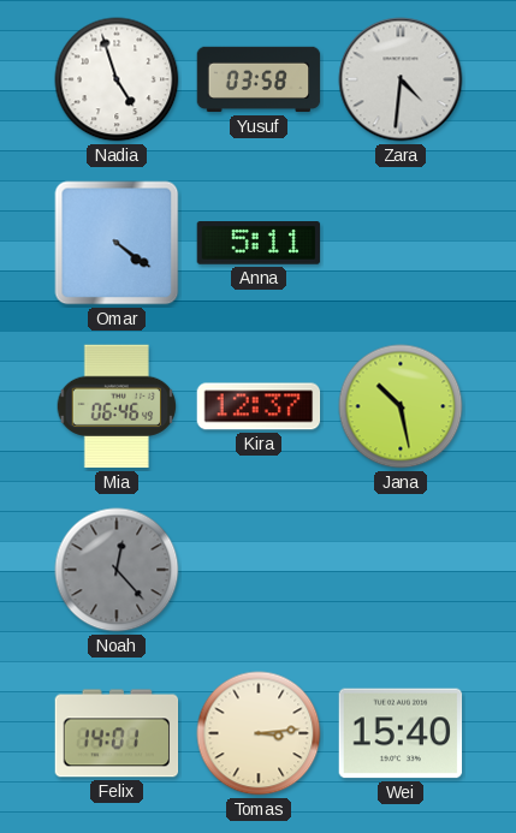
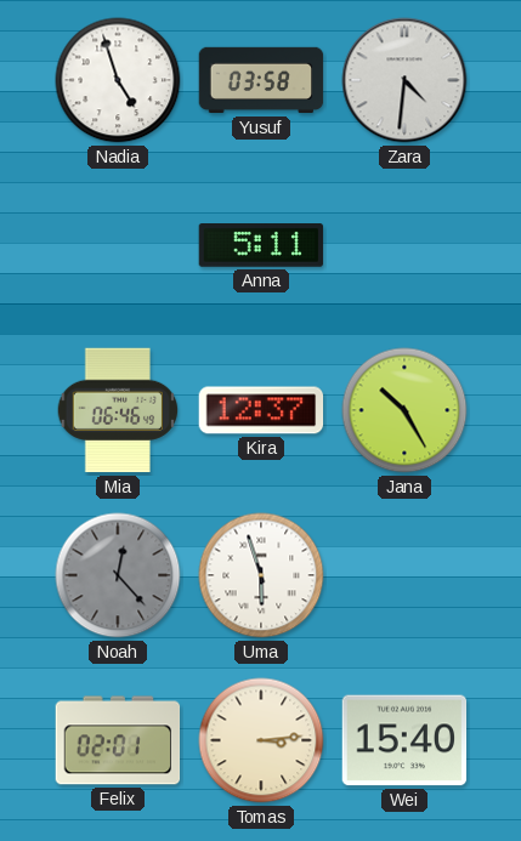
Omar: 4:21 -> none
Jana: 10:28 -> 10:25
Uma: none -> 5:57
Felix: 14:01 -> 02:01
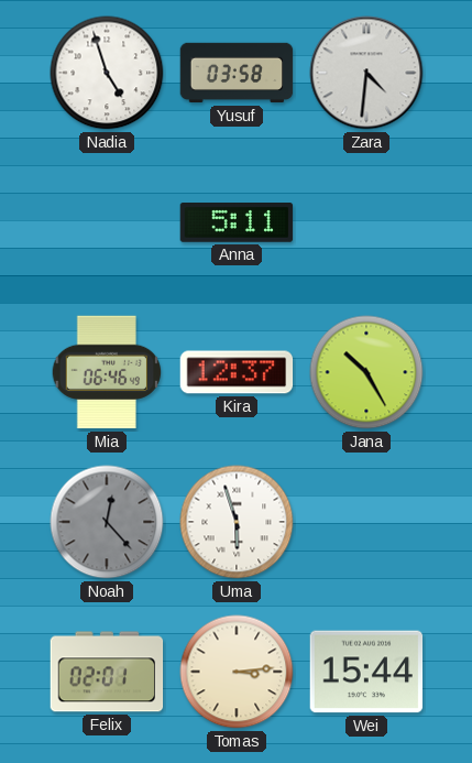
Wei: 15:40 -> 15:44
